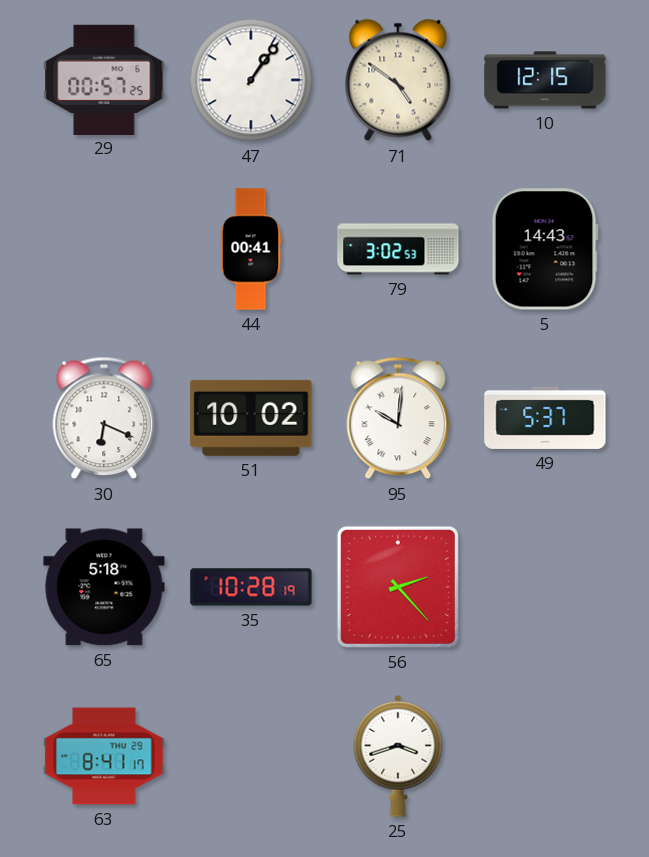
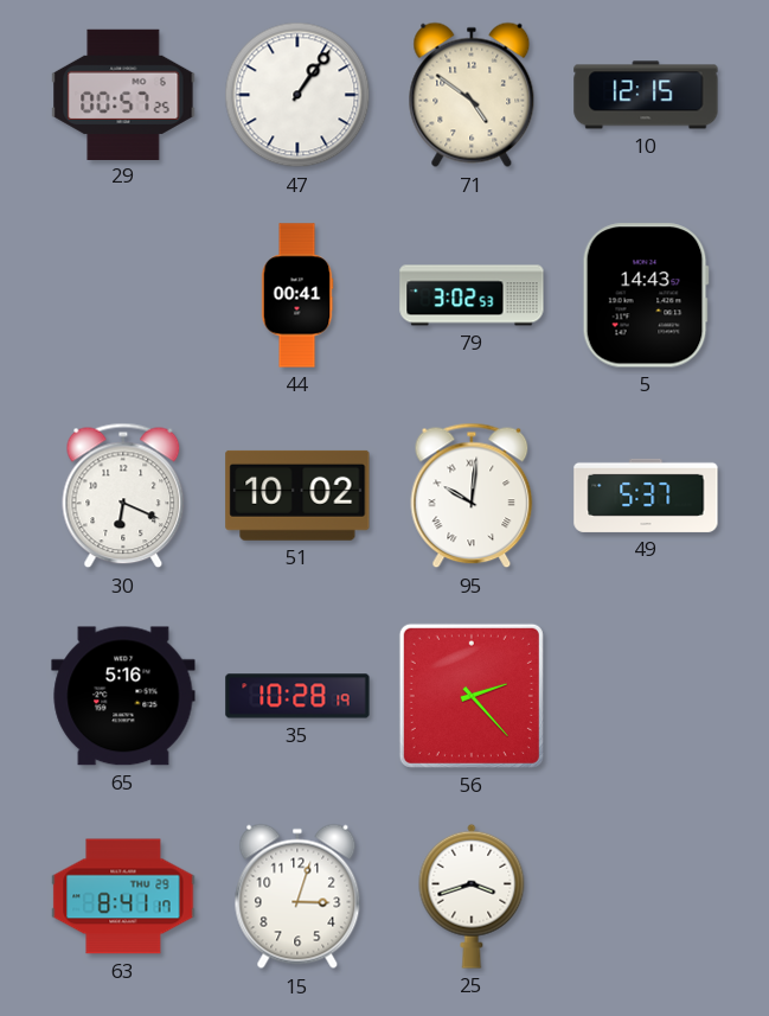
65: 5:18 -> 5:16
15: none -> 3:03
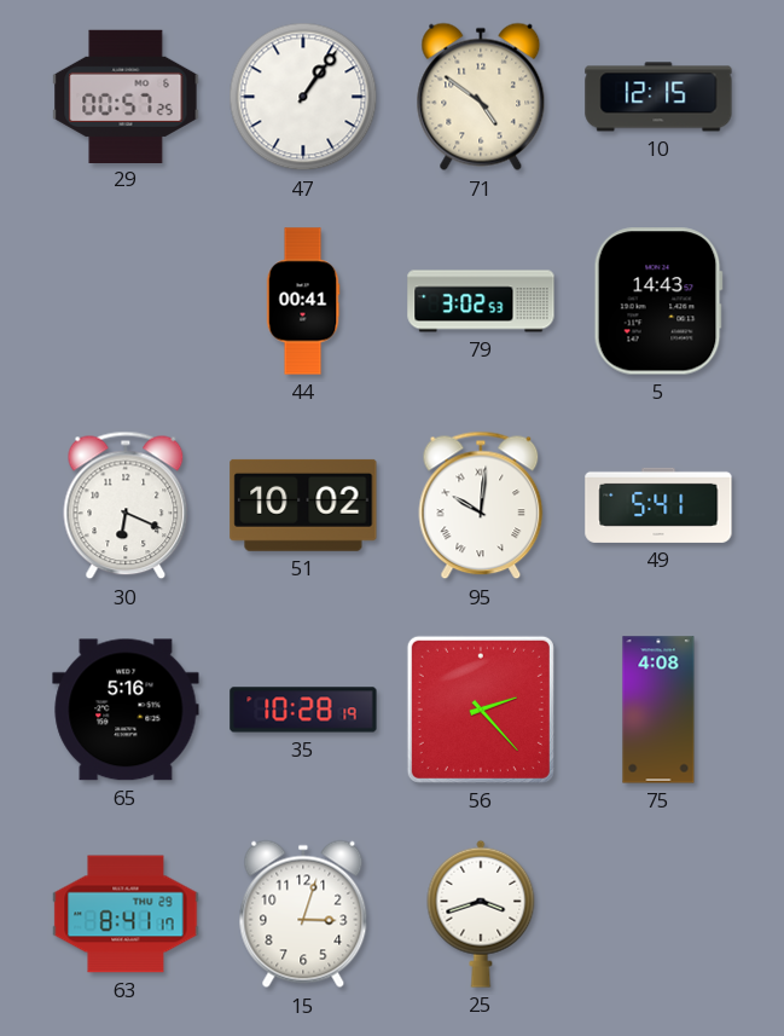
49: 5:37 -> 5:41
75: none -> 4:08
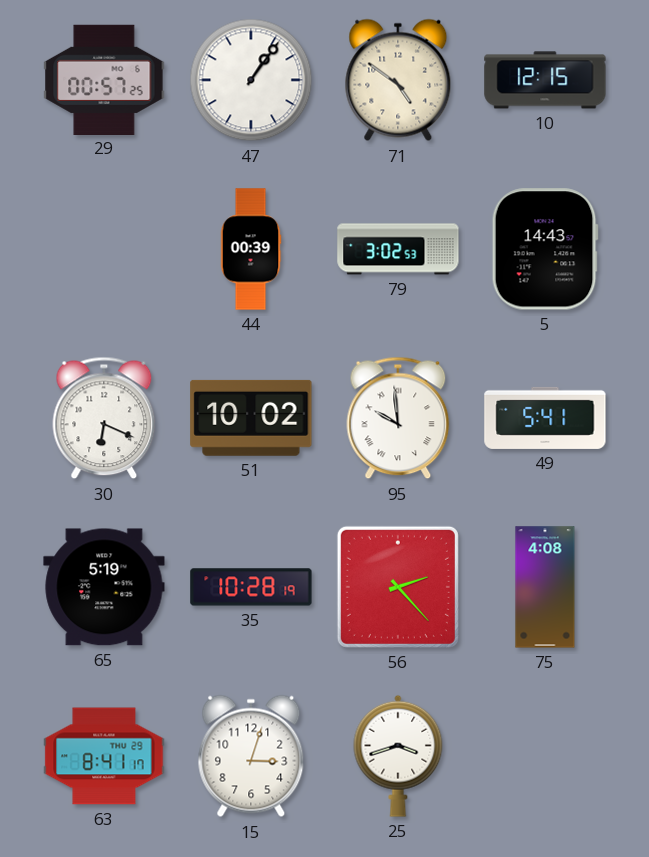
44: 00:41 -> 00:39
95: 10:01 -> 9:59
65: 5:16 -> 5:19
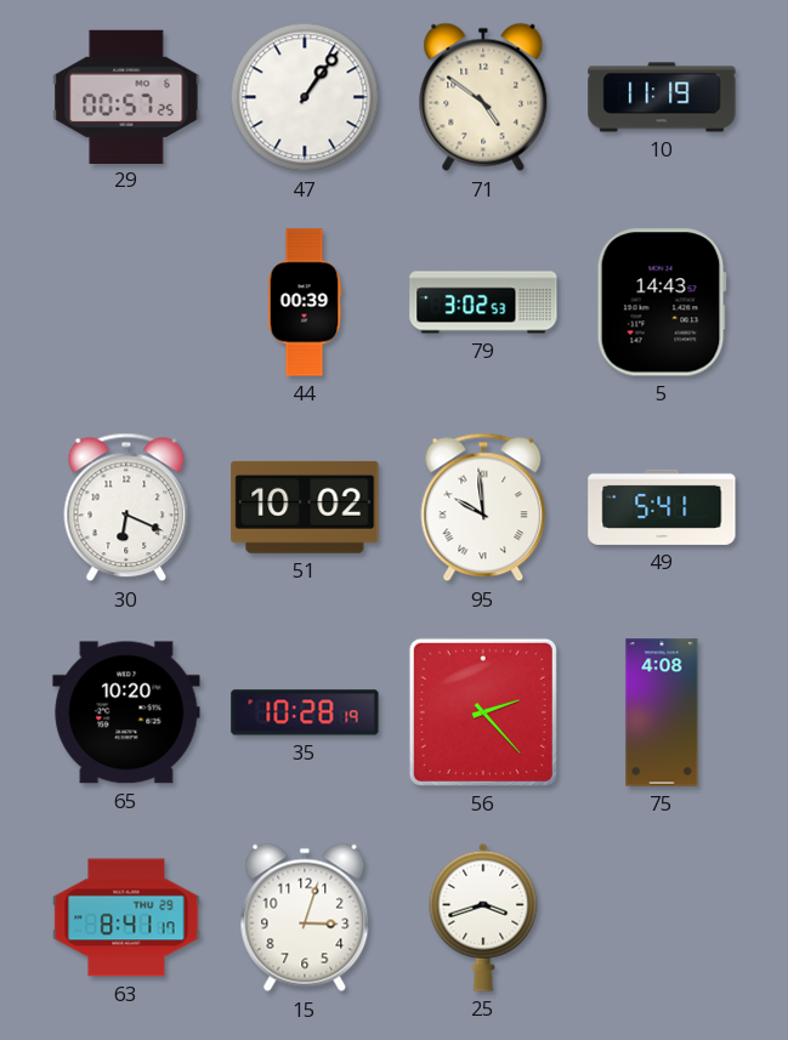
10: 12:15 -> 11:19
65: 5:19 -> 10:20
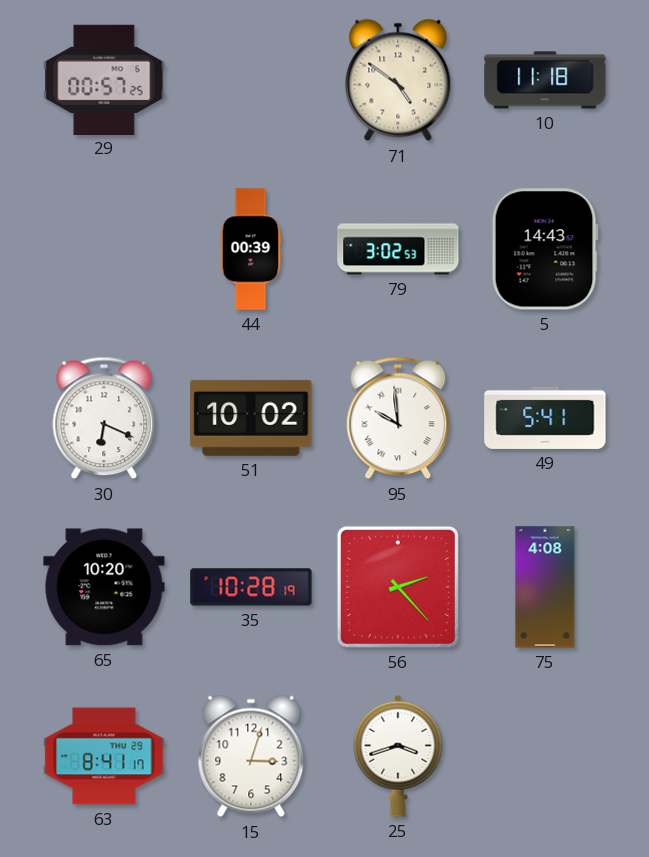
47: 1:06 -> none
10: 11:19 -> 11:18
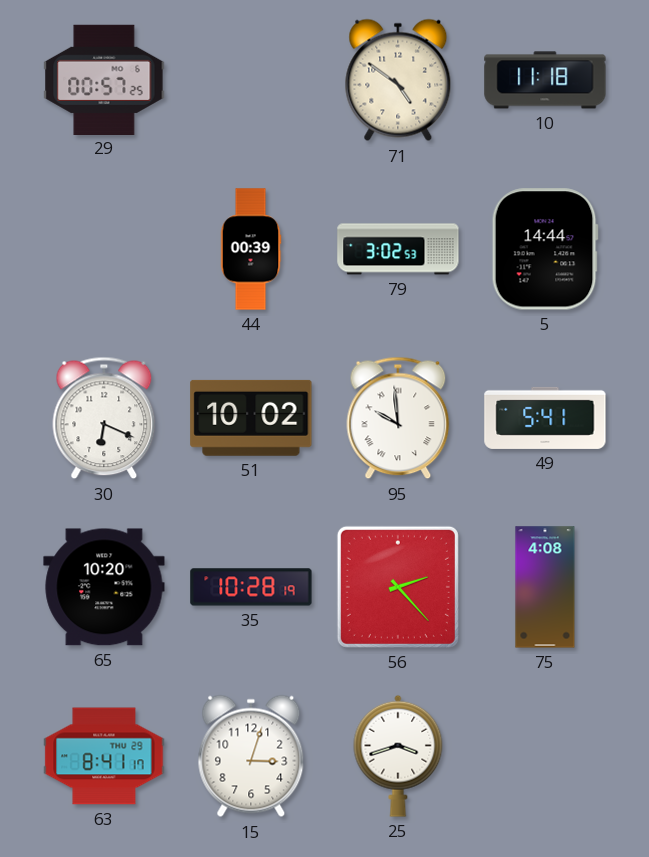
5: 14:43 -> 14:44
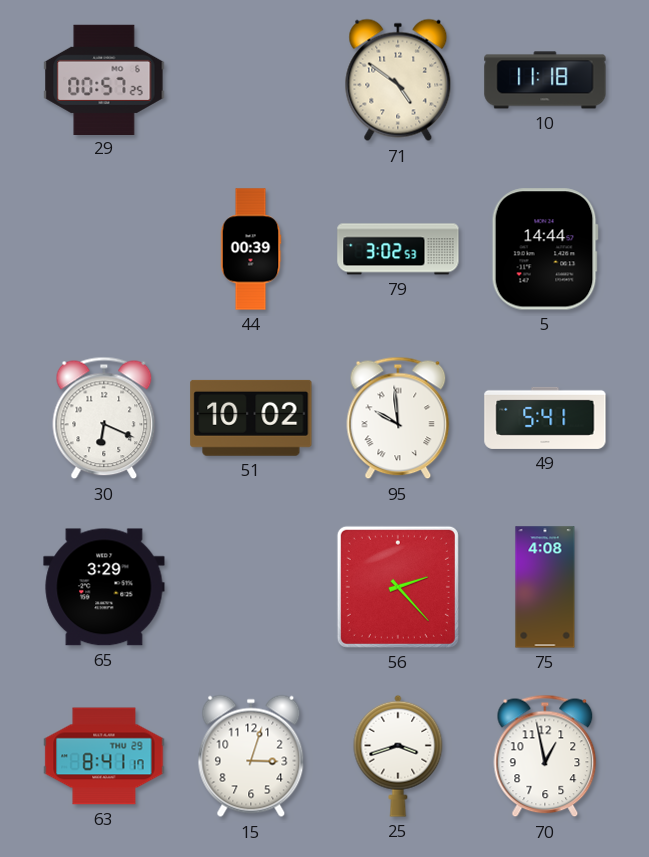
65: 10:20 -> 3:29
35: 10:28 -> none
70: none -> 12:58
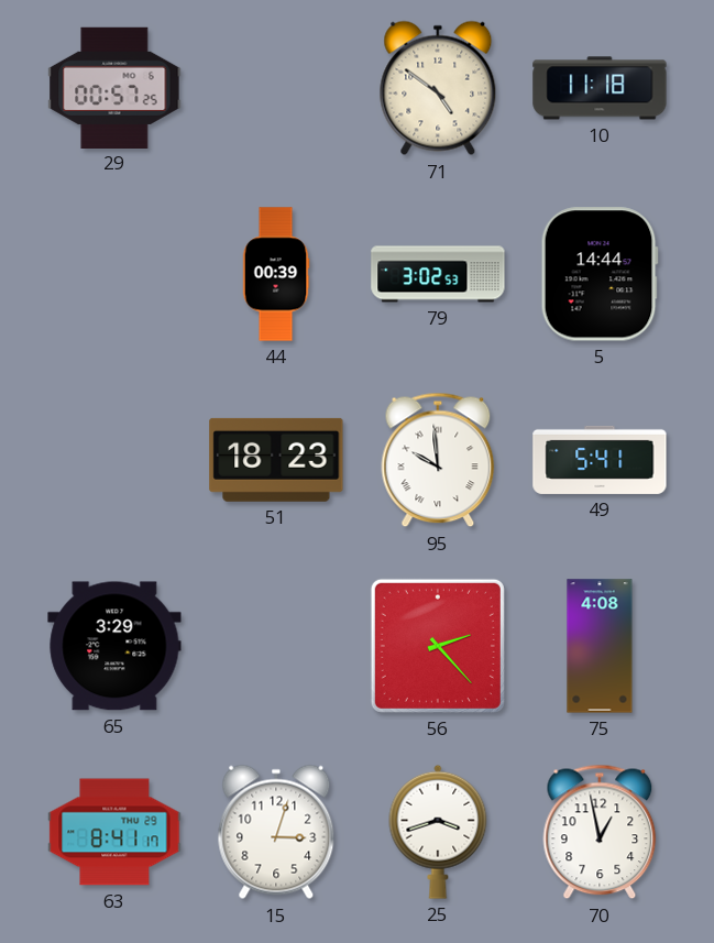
30: 6:19 -> none
51: 10:02 -> 18:23
